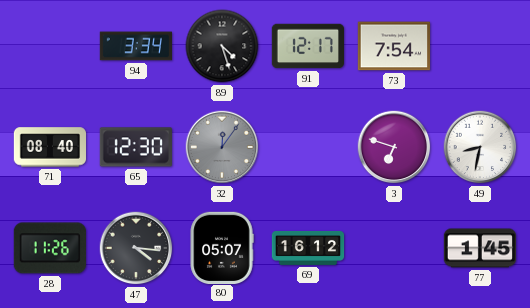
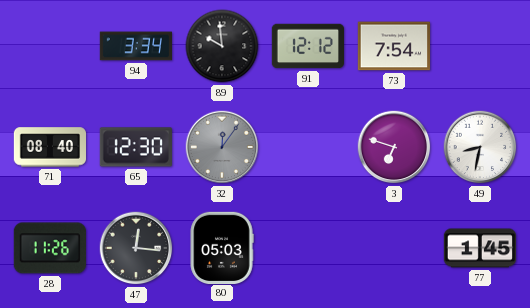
89: 4:27 -> 9:59
91: 12:17 -> 12:12
47: 4:16 -> 12:16
80: 05:07 -> 05:03
69: 16:12 -> none
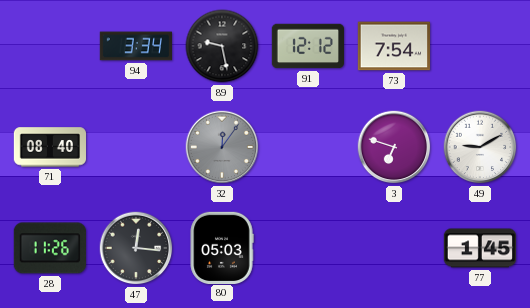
89: 9:59 -> 9:28
65: 12:30 -> none
49: 8:32 -> 9:10
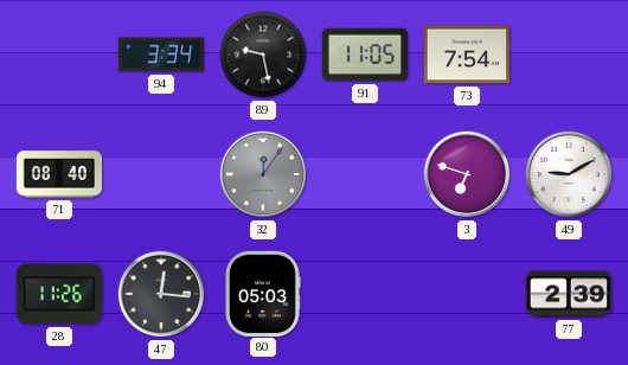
91: 12:12 -> 11:05
77: 1:45 -> 2:39
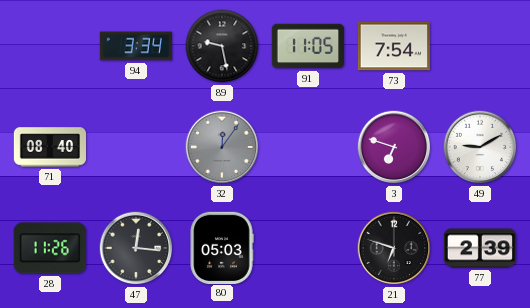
21: none -> 6:48
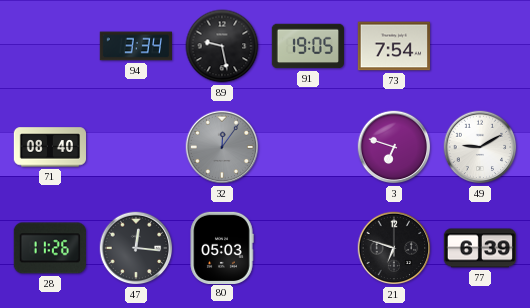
91: 11:05 -> 19:05
77: 2:39 -> 6:39
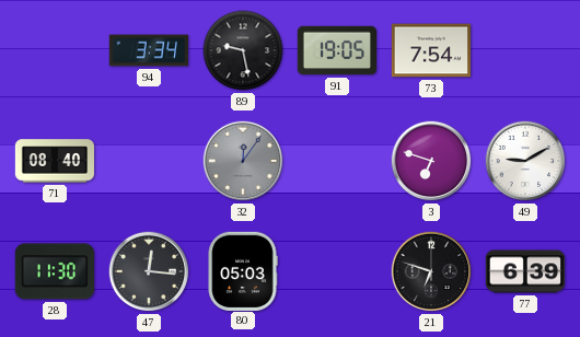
28: 11:26 -> 11:30
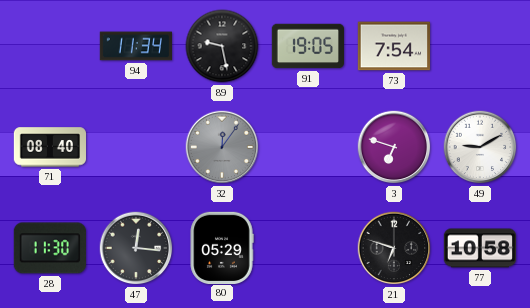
94: 3:34 -> 11:34
80: 05:03 -> 05:29
77: 6:39 -> 10:58
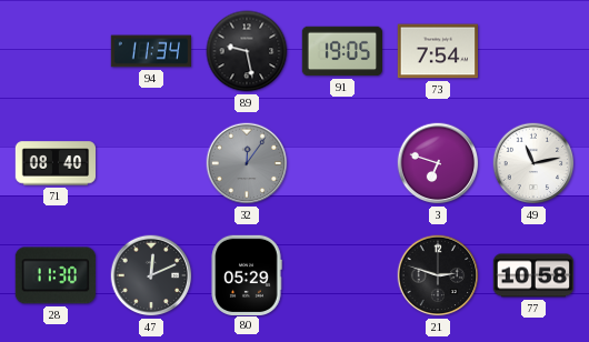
49: 9:10 -> 11:13
47: 12:16 -> 12:11
21: 6:48 -> 2:48
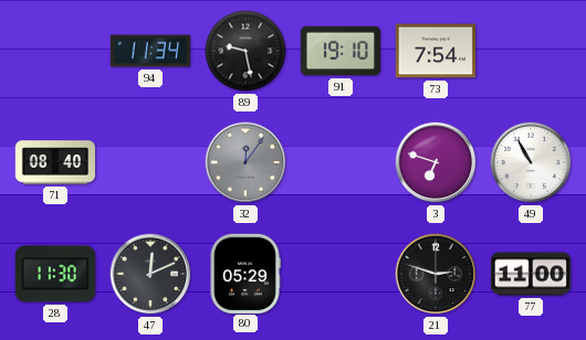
91: 19:05 -> 19:10
49: 11:13 -> 10:55
77: 10:58 -> 11:00
